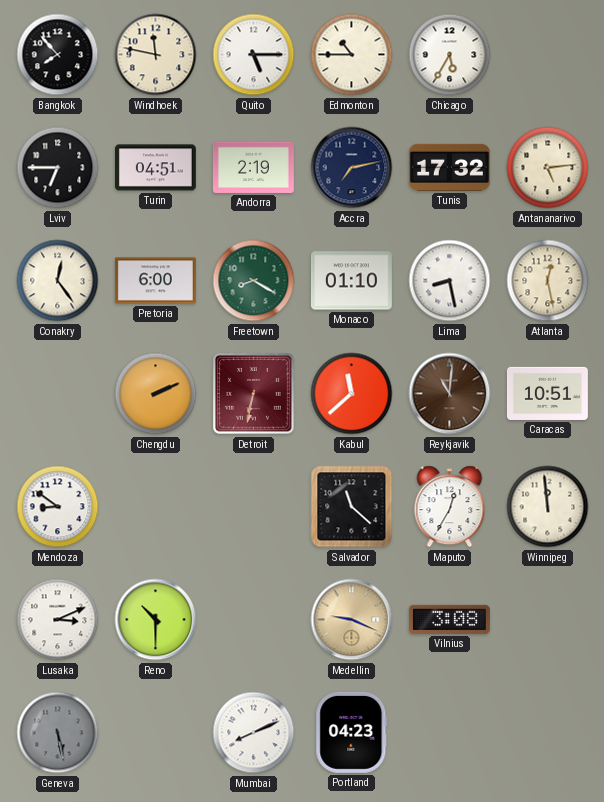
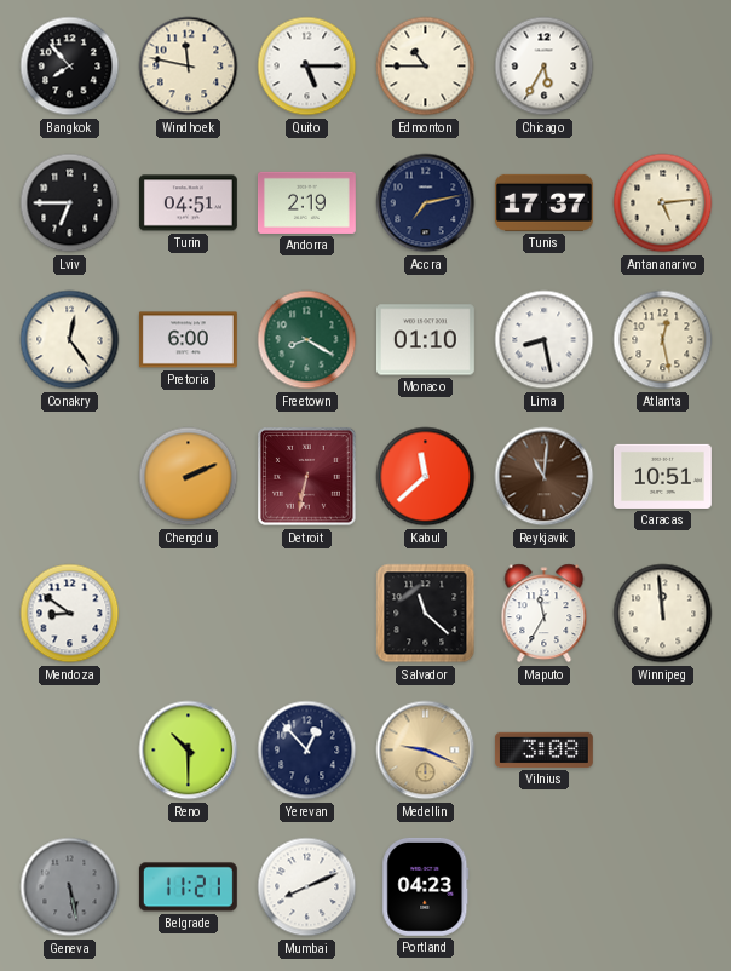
Tunis: 17:32 -> 17:37
Maputo: 12:35 -> 11:35
Lusaka: 3:11 -> none
Yerevan: none -> 12:53
Belgrade: none -> 11:21
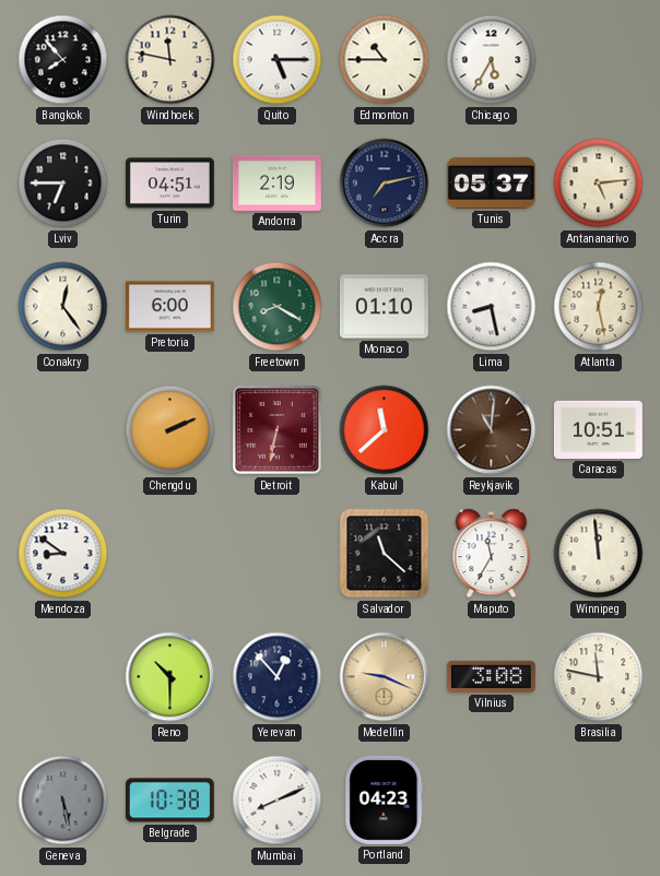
Tunis: 17:37 -> 05:37
Brasilia: none -> 11:47
Belgrade: 11:21 -> 10:38
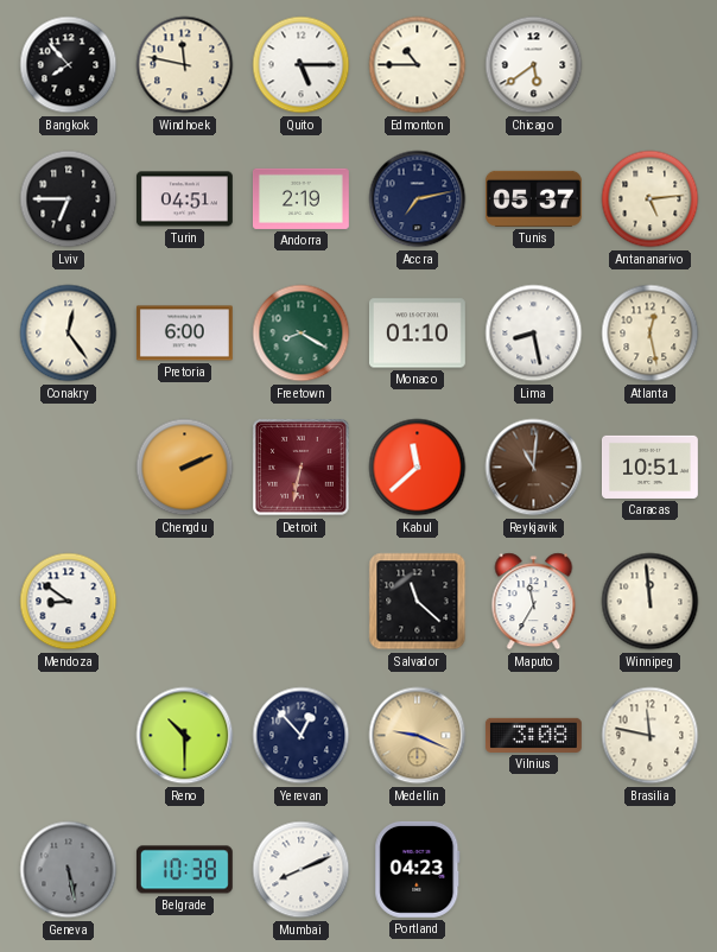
Chicago: 5:35 -> 5:39
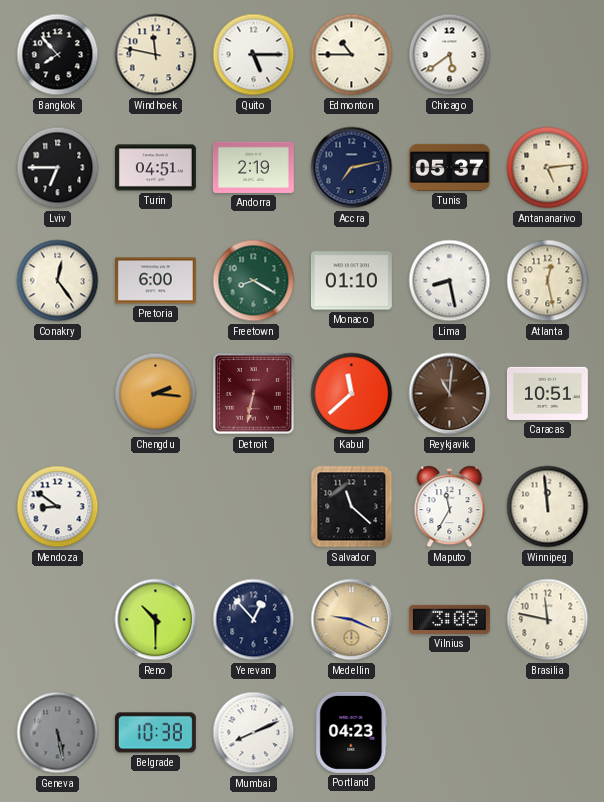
Chengdu: 2:11 -> 2:16
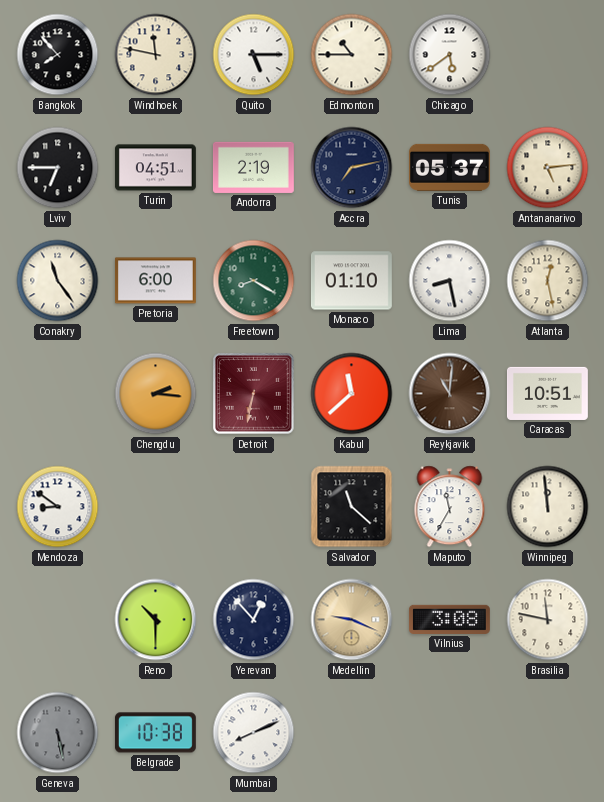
Conakry: 12:24 -> 11:24
Portland: 04:23 -> none
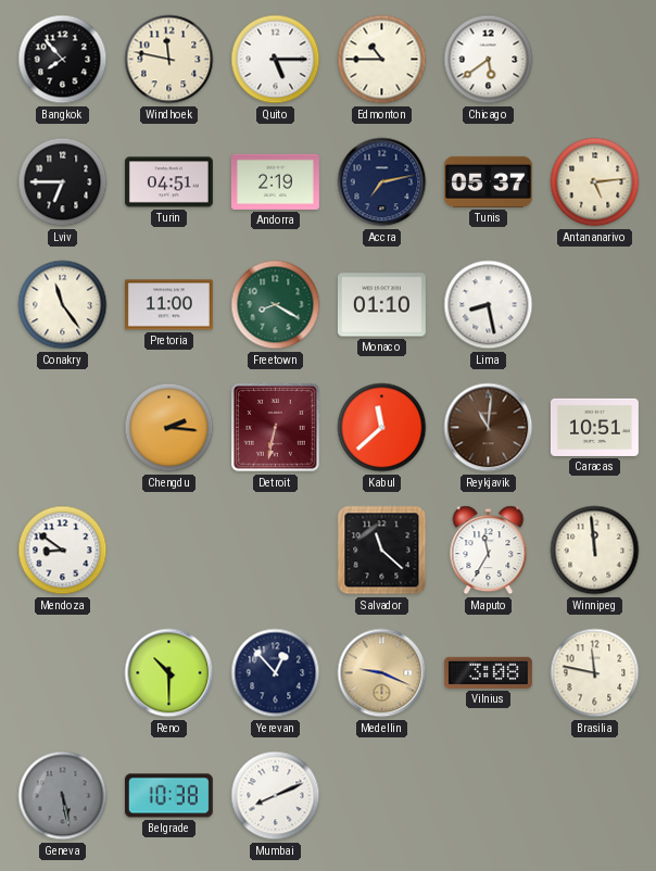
Pretoria: 6:00 -> 11:00
Atlanta: 12:28 -> none
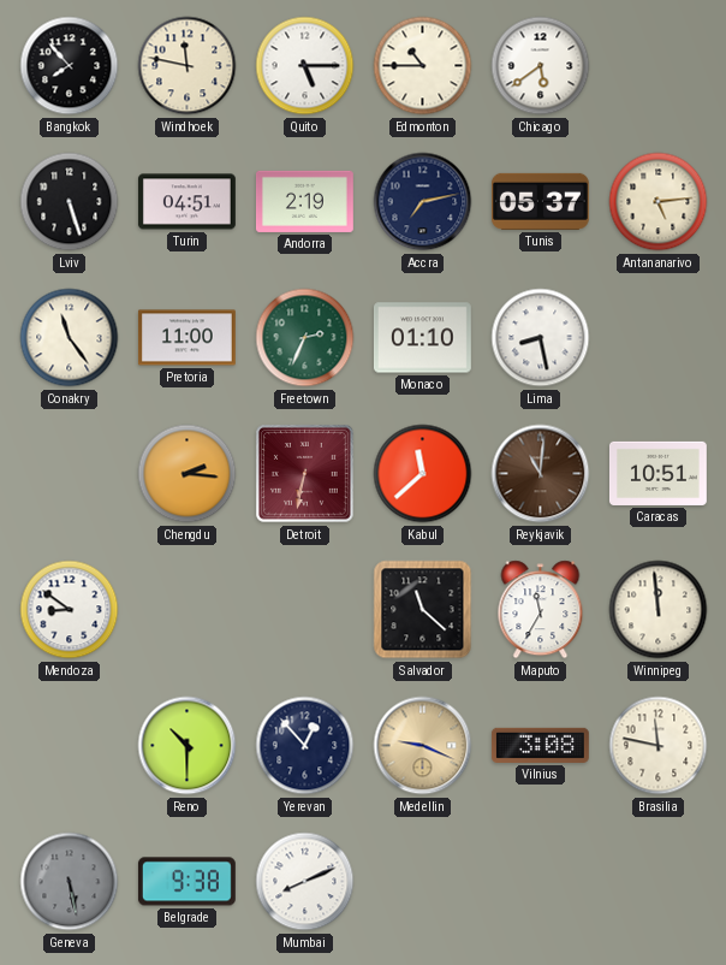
Lviv: 6:45 -> 5:27
Freetown: 8:20 -> 2:34
Belgrade: 10:38 -> 9:38
